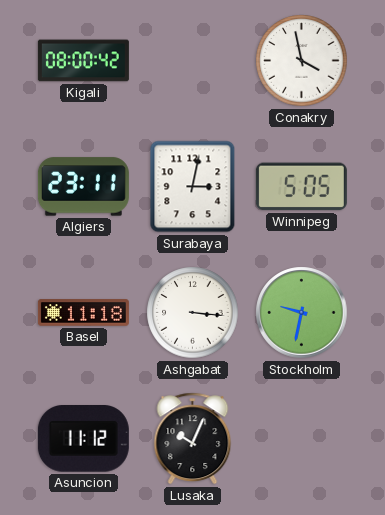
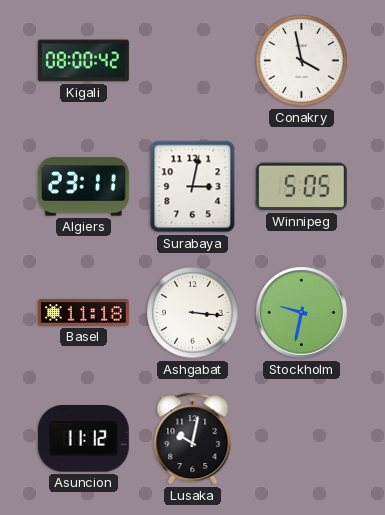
Lusaka: 10:04 -> 10:02
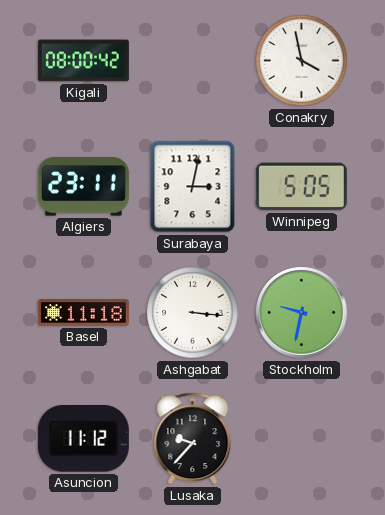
Lusaka: 10:02 -> 9:37
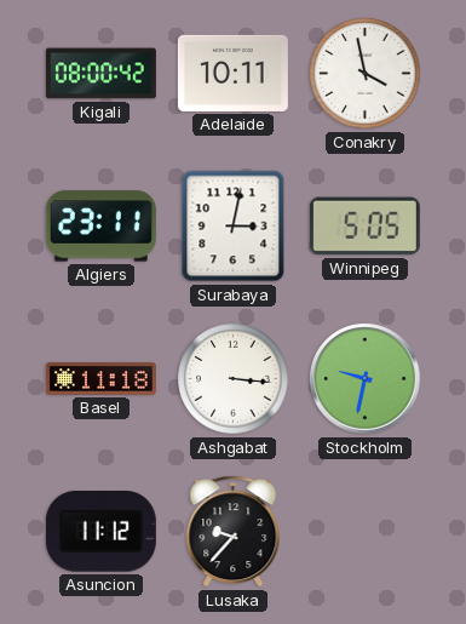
Adelaide: none -> 10:11
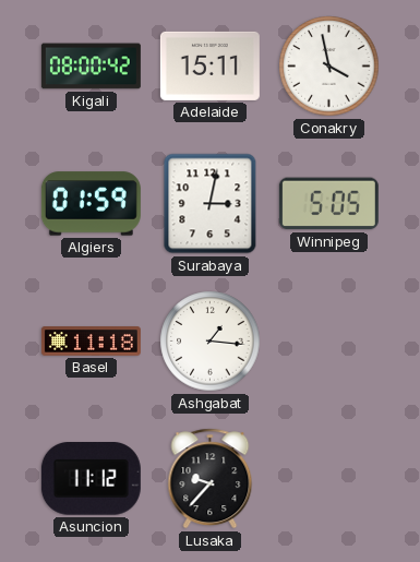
Adelaide: 10:11 -> 15:11
Algiers: 23:11 -> 01:59
Ashgabat: 3:16 -> 1:16
Stockholm: 9:32 -> none
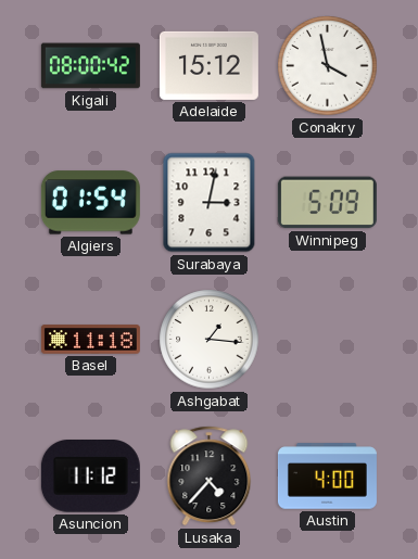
Adelaide: 15:11 -> 15:12
Algiers: 01:59 -> 01:54
Winnipeg: 5:05 -> 5:09
Lusaka: 9:37 -> 4:37
Austin: none -> 4:00
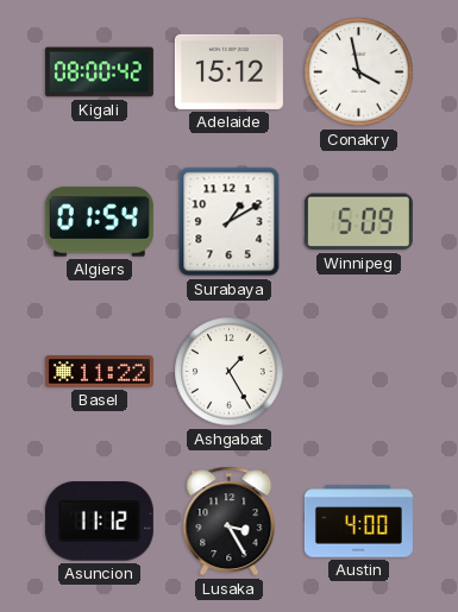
Surabaya: 3:02 -> 1:10
Basel: 11:18 -> 11:22
Ashgabat: 1:16 -> 1:25
Lusaka: 4:37 -> 3:25
